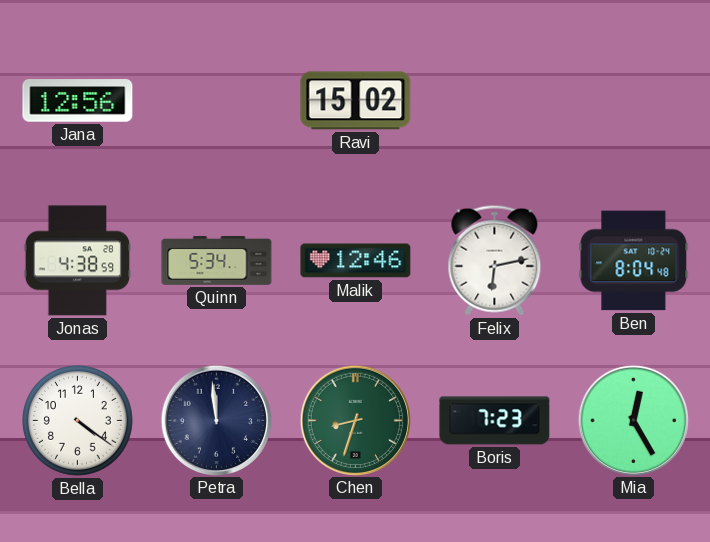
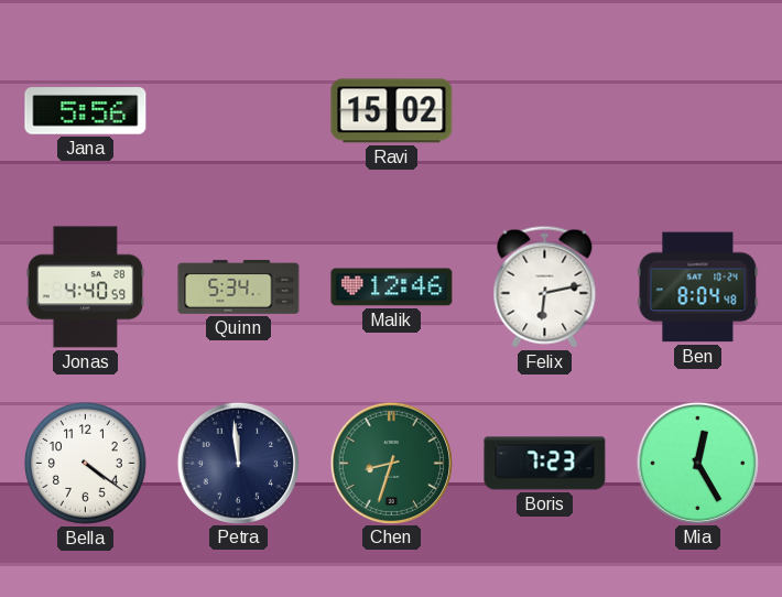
Jana: 12:56 -> 5:56
Jonas: 4:38 -> 4:40
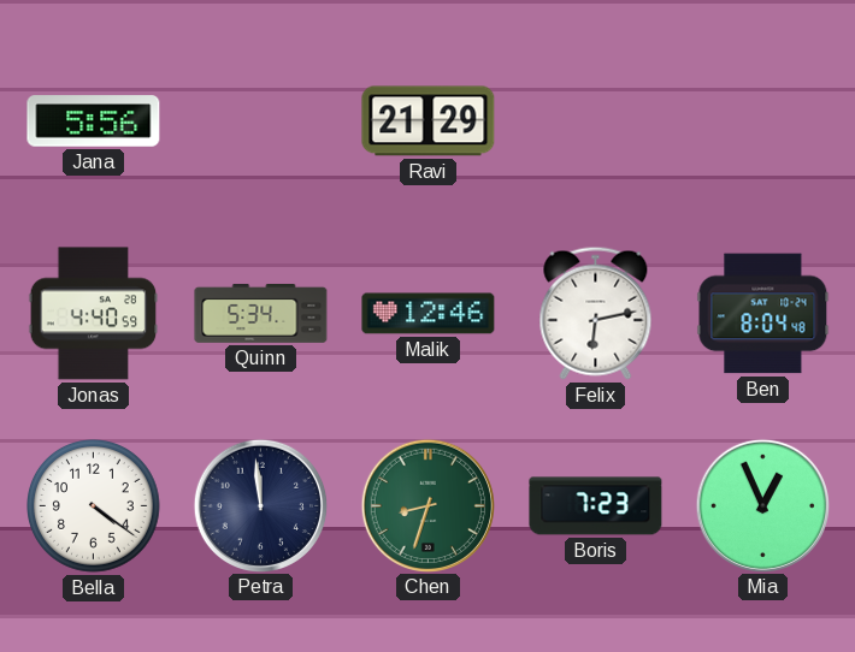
Ravi: 15:02 -> 21:29
Mia: 12:25 -> 12:56
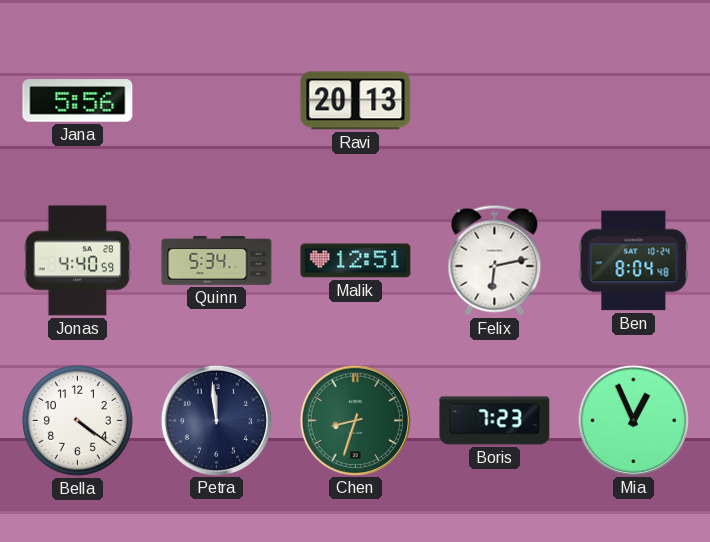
Ravi: 21:29 -> 20:13
Malik: 12:46 -> 12:51
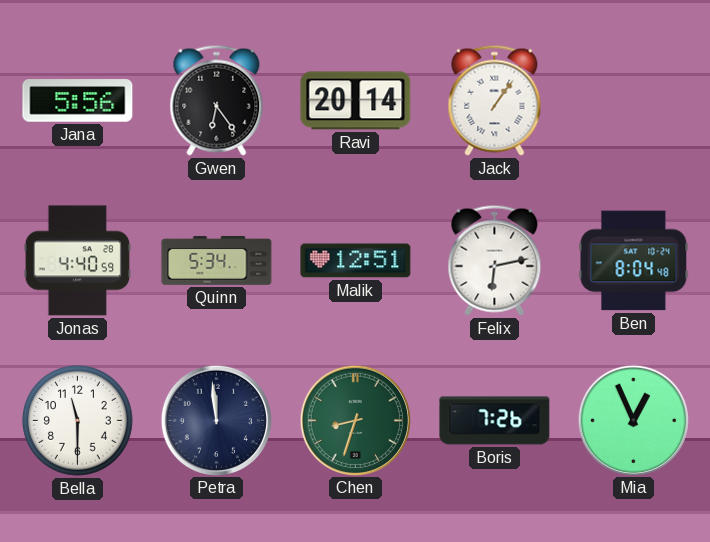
Gwen: none -> 6:24
Ravi: 20:13 -> 20:14
Jack: none -> 1:06
Bella: 4:21 -> 11:30
Boris: 7:23 -> 7:26
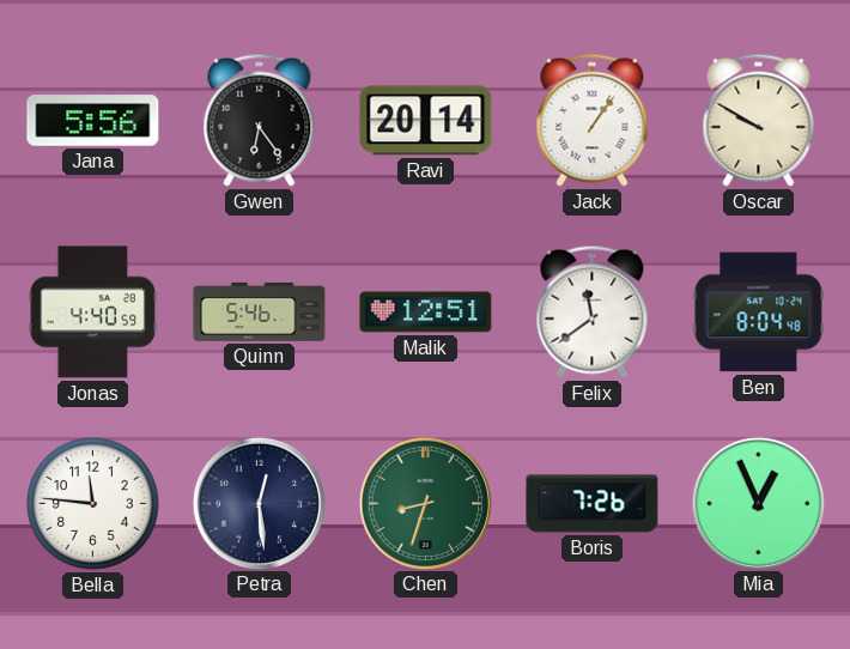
Oscar: none -> 9:50
Quinn: 5:34 -> 5:46
Felix: 6:13 -> 11:39
Bella: 11:30 -> 11:46
Petra: 11:59 -> 12:29
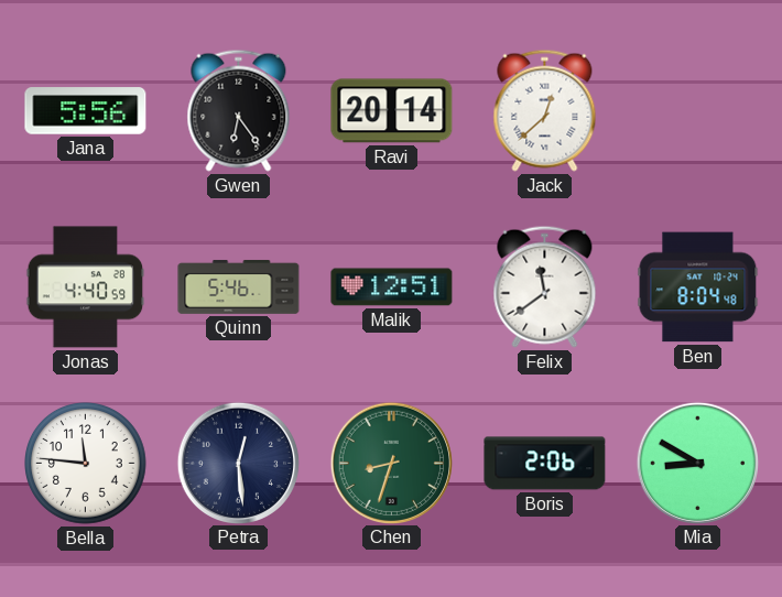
Jack: 1:06 -> 12:38
Oscar: 9:50 -> none
Boris: 7:26 -> 2:06
Mia: 12:56 -> 8:50
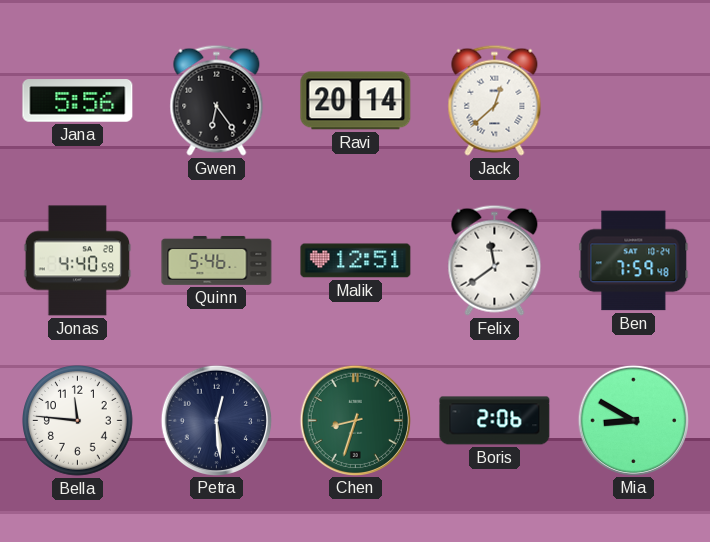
Ben: 8:04 -> 7:59
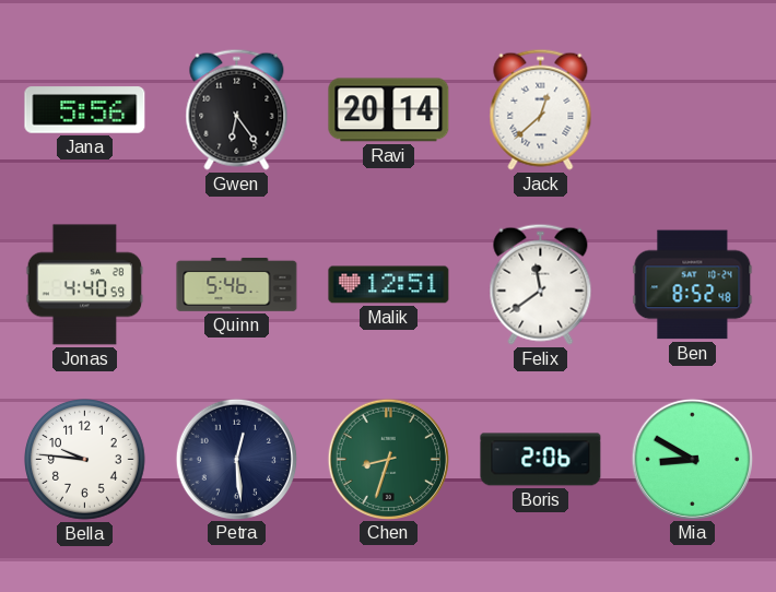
Ben: 7:59 -> 8:52
Bella: 11:46 -> 9:46
